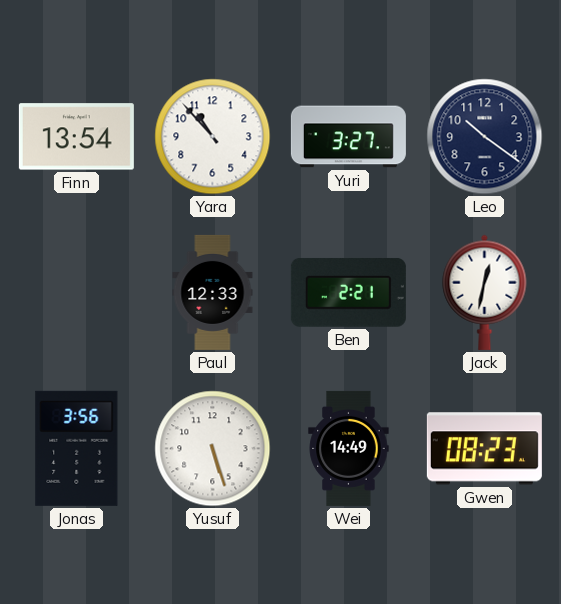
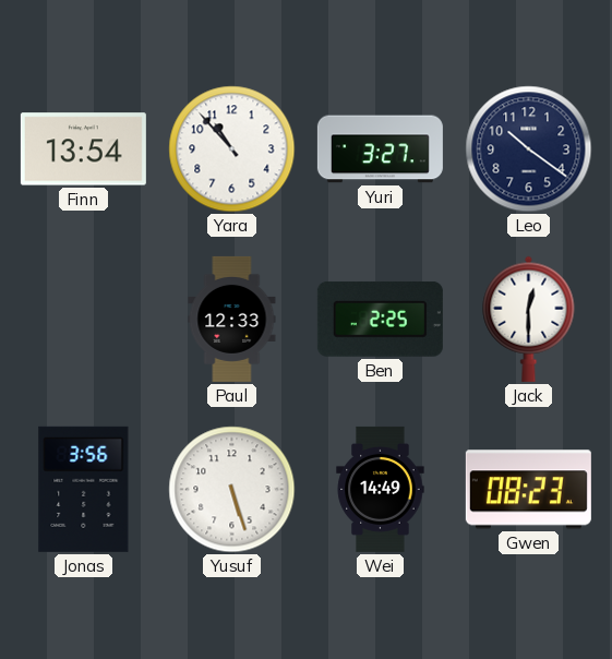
Ben: 2:21 -> 2:25
Jack: 12:32 -> 12:30
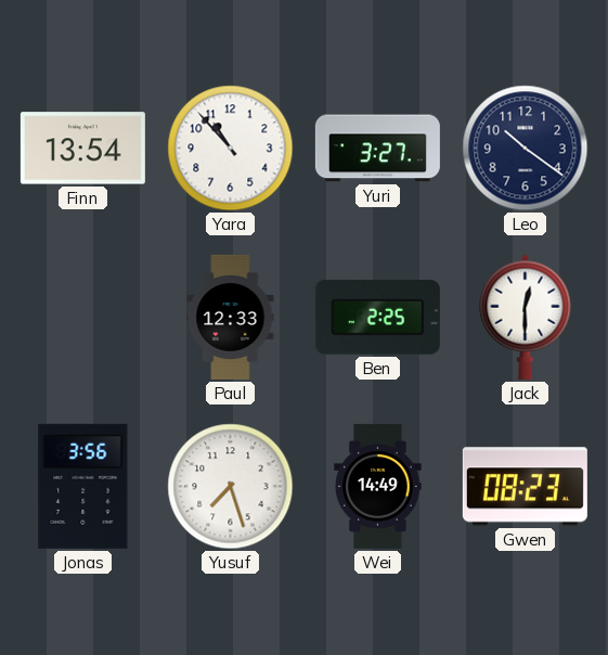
Yusuf: 5:27 -> 7:27
